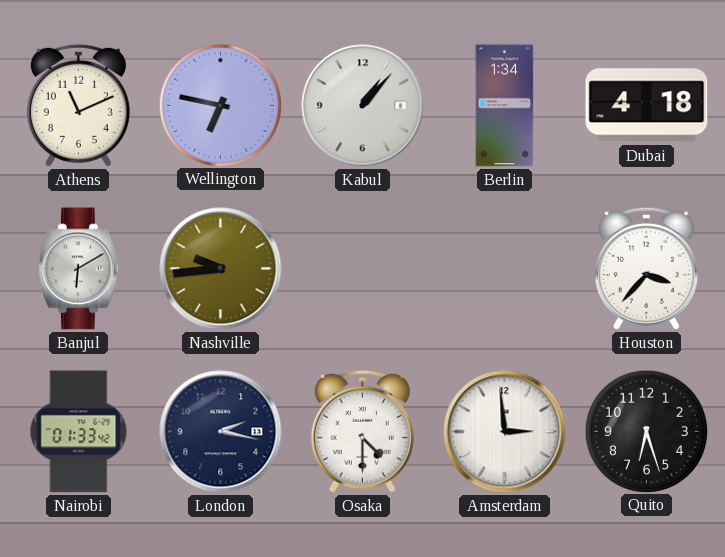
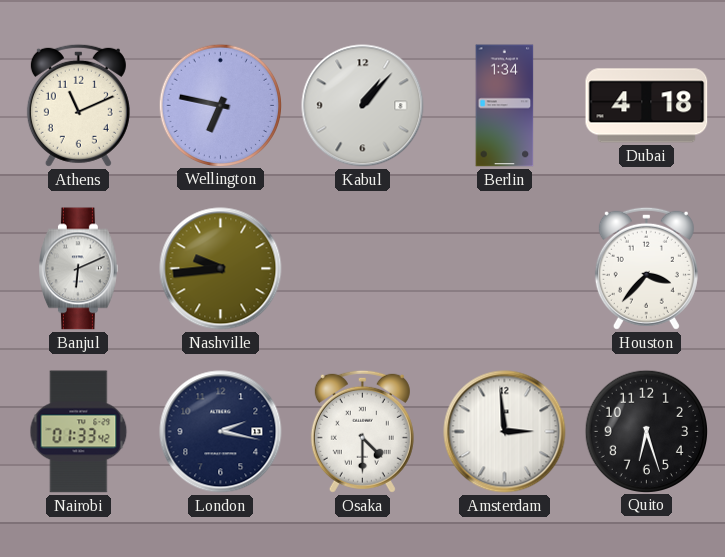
Banjul: 6:10 -> 6:11
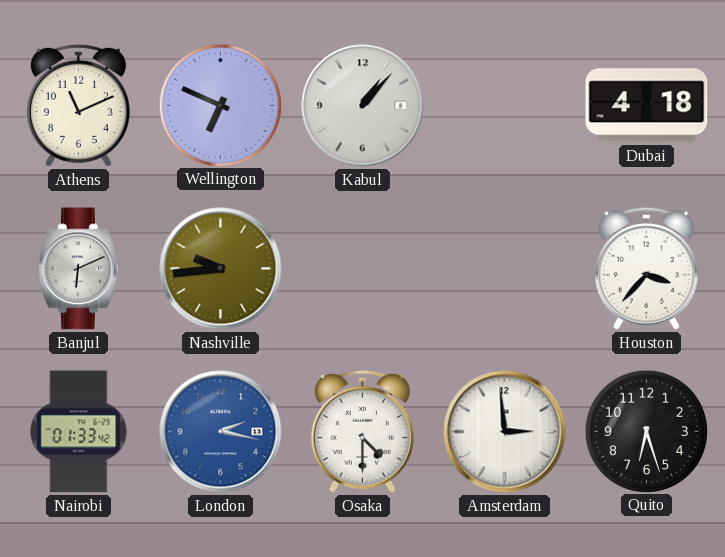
Wellington: 6:47 -> 6:49
Berlin: 1:34 -> none
London dial: navy -> blue
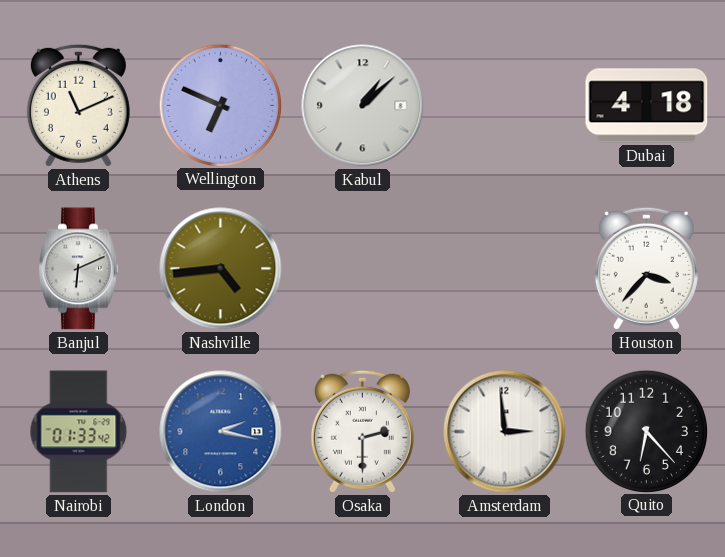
Kabul: 1:07 -> 1:08
Nashville: 9:44 -> 4:44
Osaka: 4:30 -> 2:30
Quito: 6:27 -> 6:23
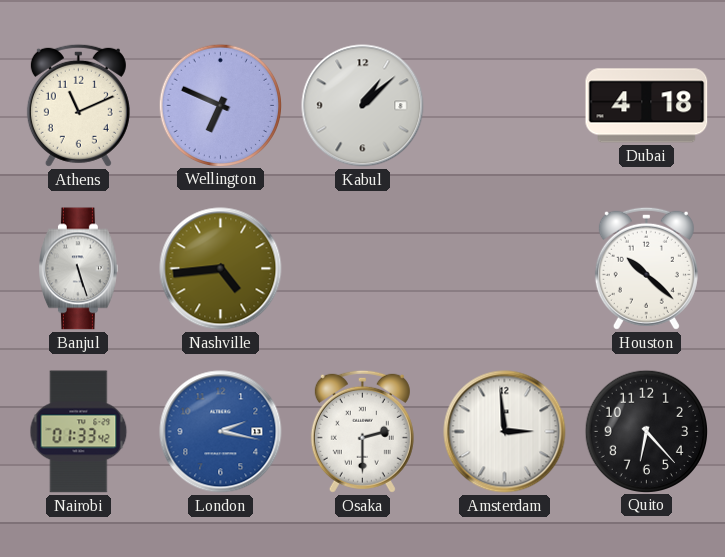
Banjul: 6:11 -> 5:27
Houston: 3:37 -> 10:22
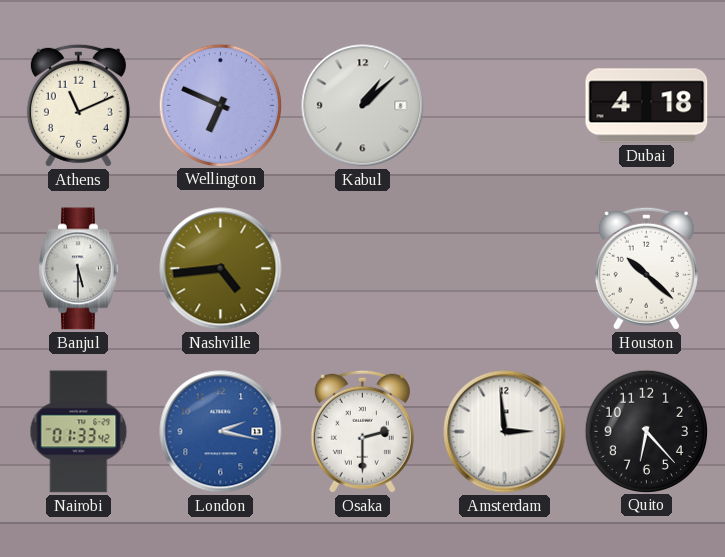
Banjul: 5:27 -> 5:30
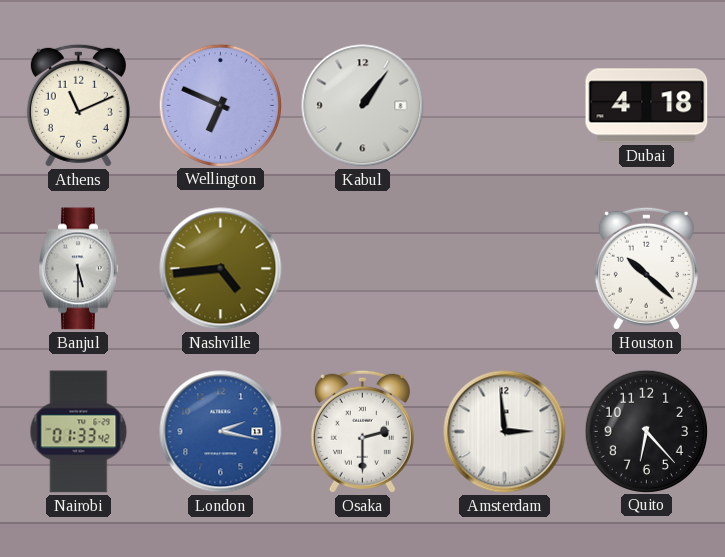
Kabul: 1:08 -> 1:06
